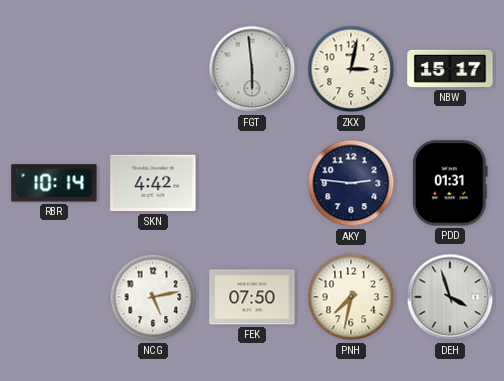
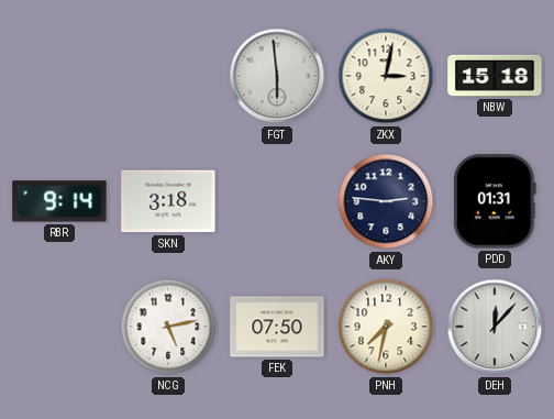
NBW: 15:17 -> 15:18
RBR: 10:14 -> 9:14
SKN: 4:42 -> 3:18
DEH: 3:57 -> 12:07
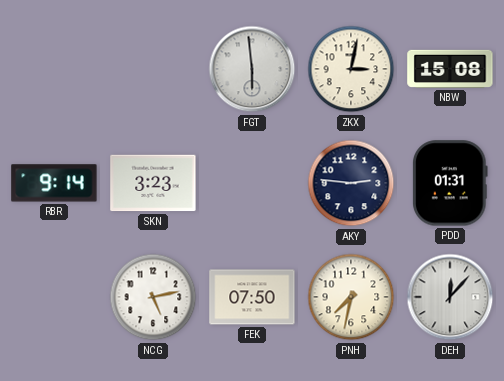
NBW: 15:18 -> 15:08
SKN: 3:18 -> 3:23
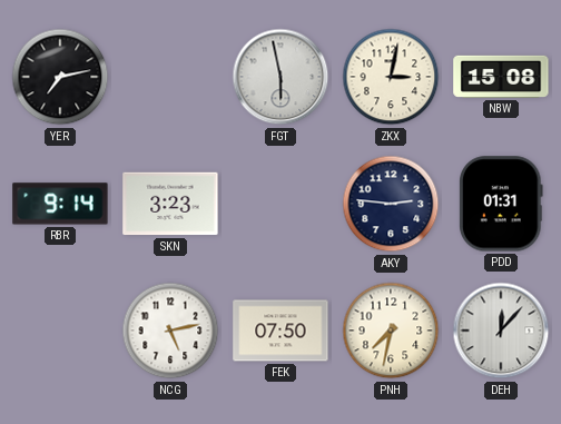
YER: none -> 7:13
FGT: 5:59 -> 5:58
